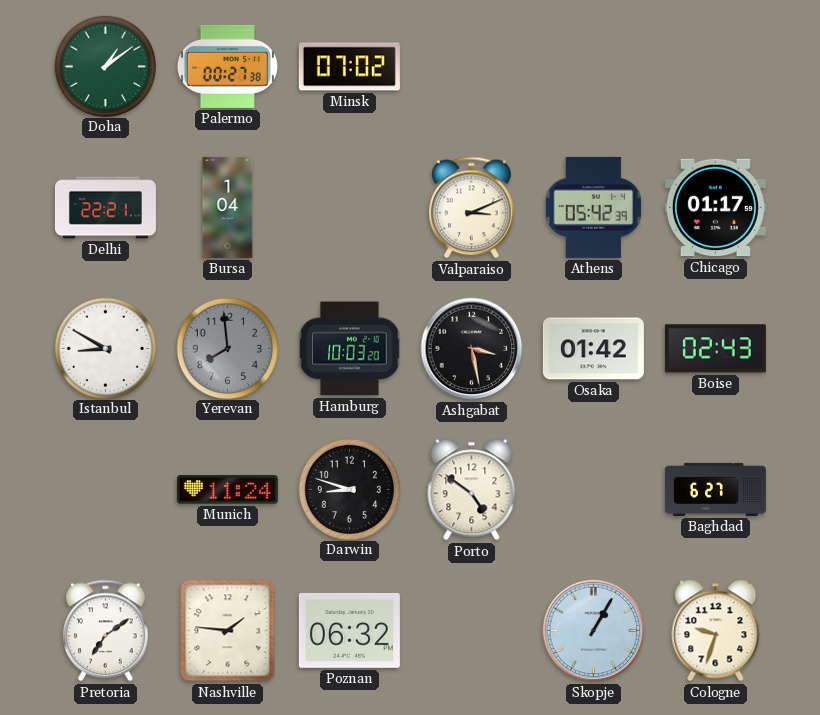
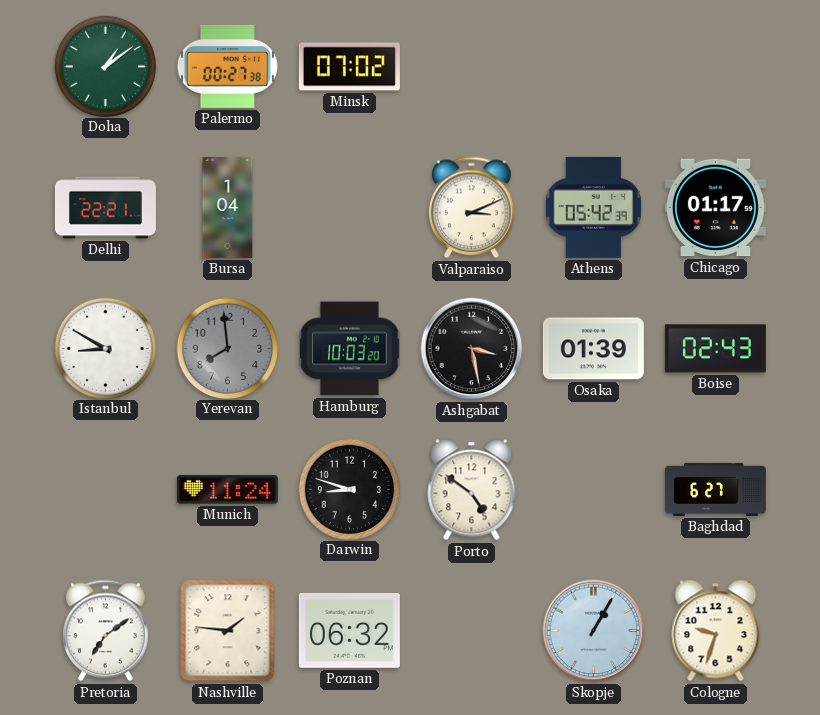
Osaka: 01:42 -> 01:39
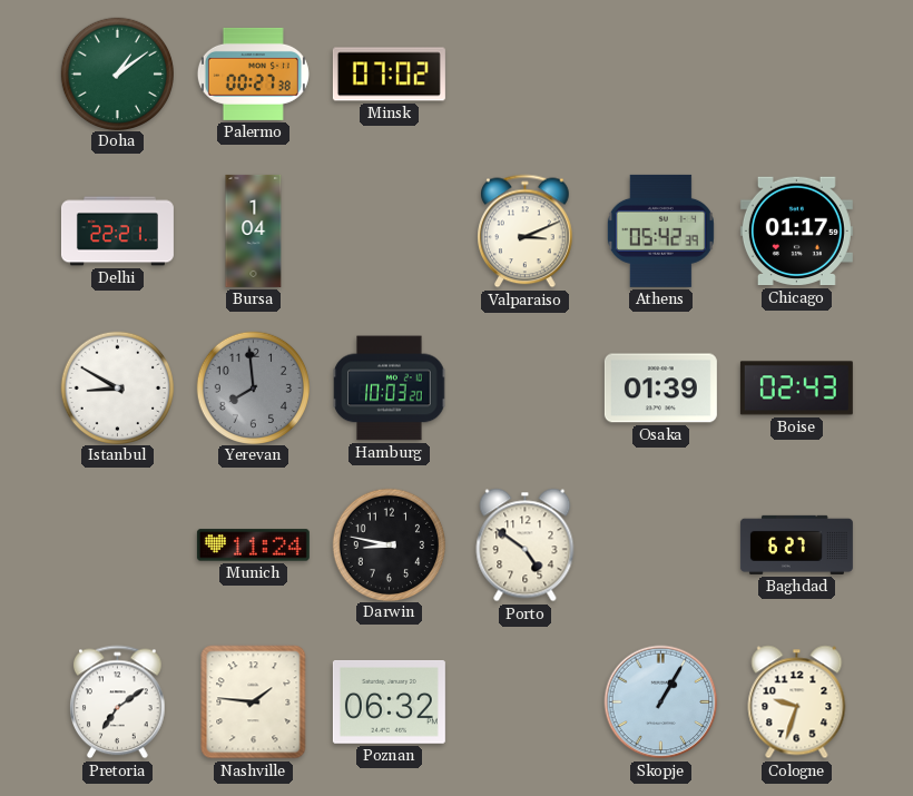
Ashgabat: 3:28 -> none
Darwin: 8:48 -> 8:47
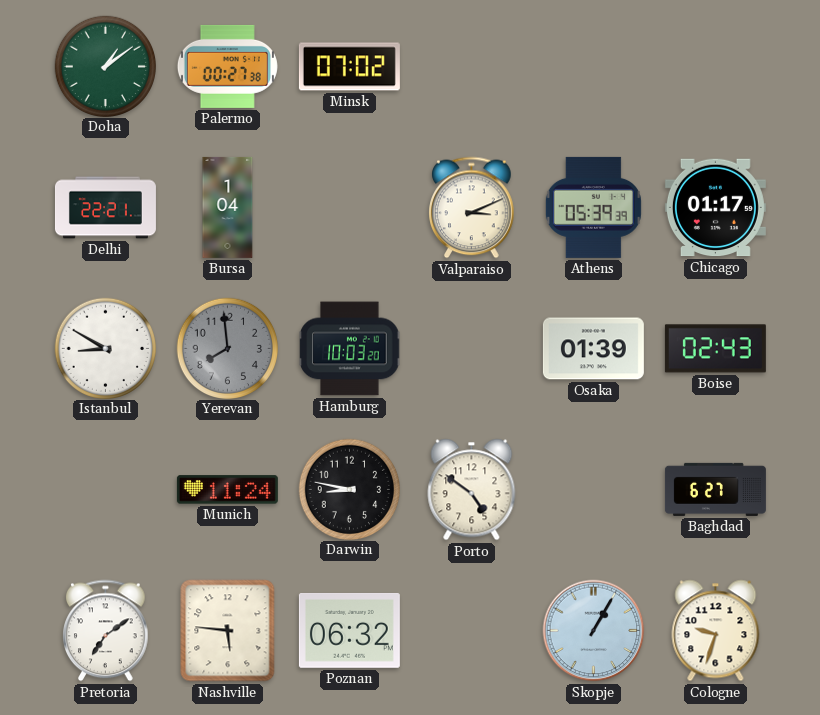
Athens: 05:42 -> 05:39
Nashville: 1:46 -> 5:46
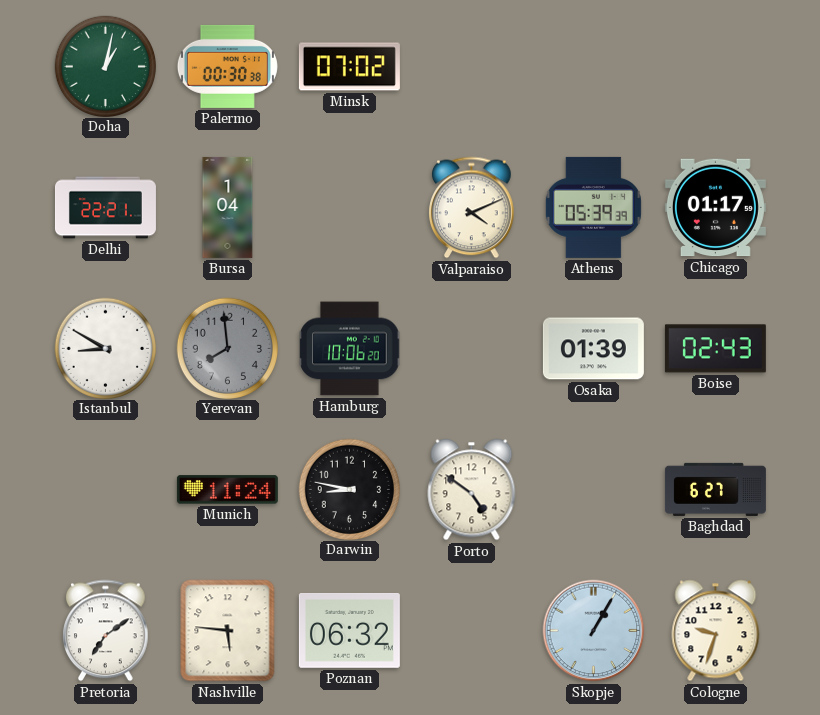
Doha: 1:09 -> 1:02
Palermo: 00:27 -> 00:30
Valparaiso: 3:11 -> 4:11
Hamburg: 10:03 -> 10:06
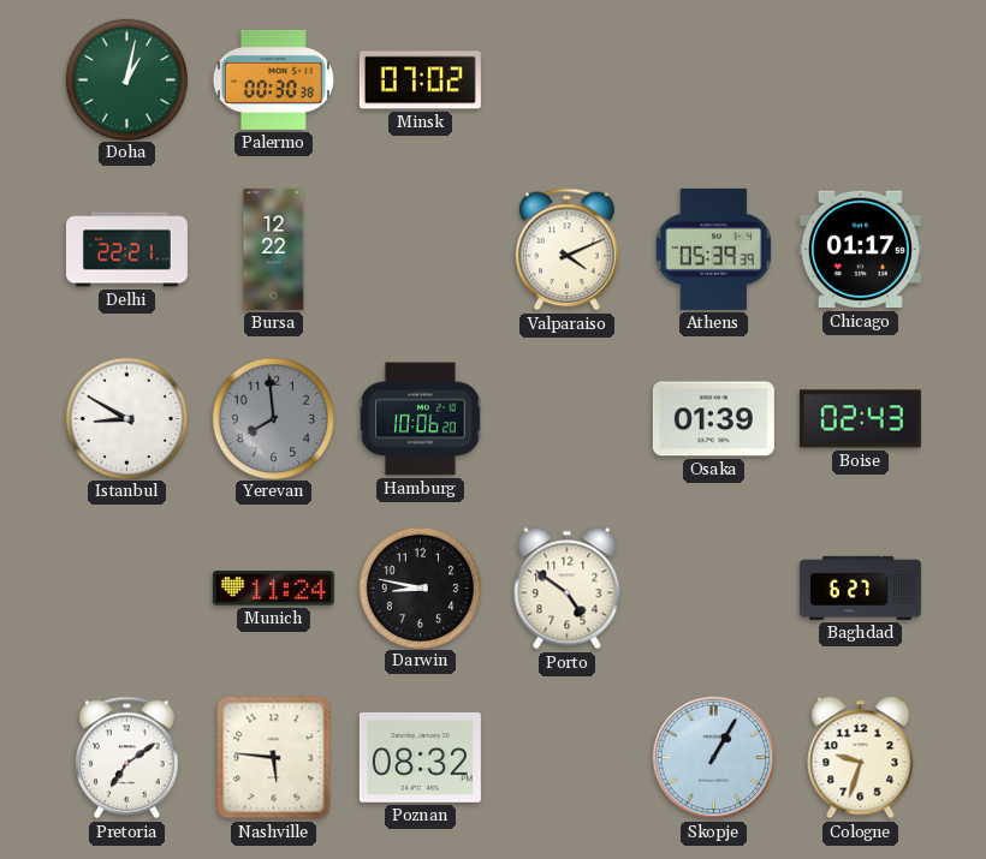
Bursa: 1:04 -> 12:22
Poznan: 06:32 -> 08:32
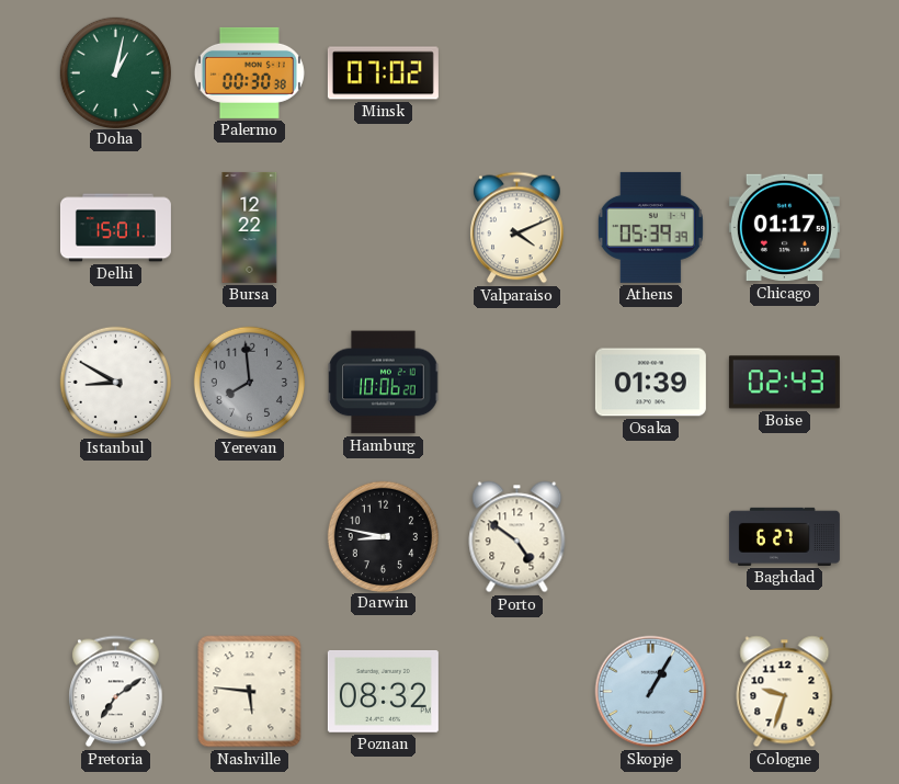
Delhi: 22:21 -> 15:01
Munich: 11:24 -> none
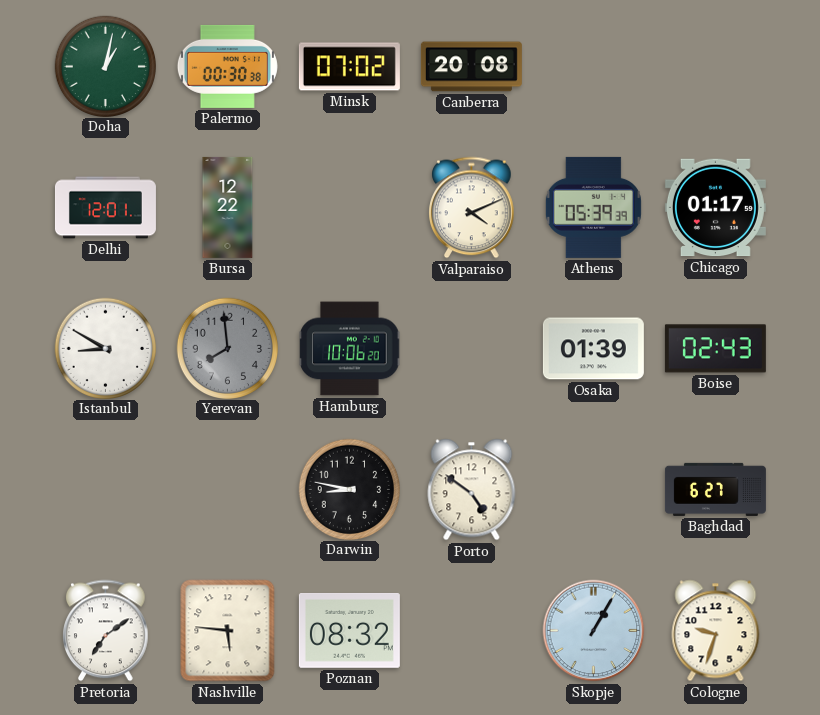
Canberra: none -> 20:08
Delhi: 15:01 -> 12:01
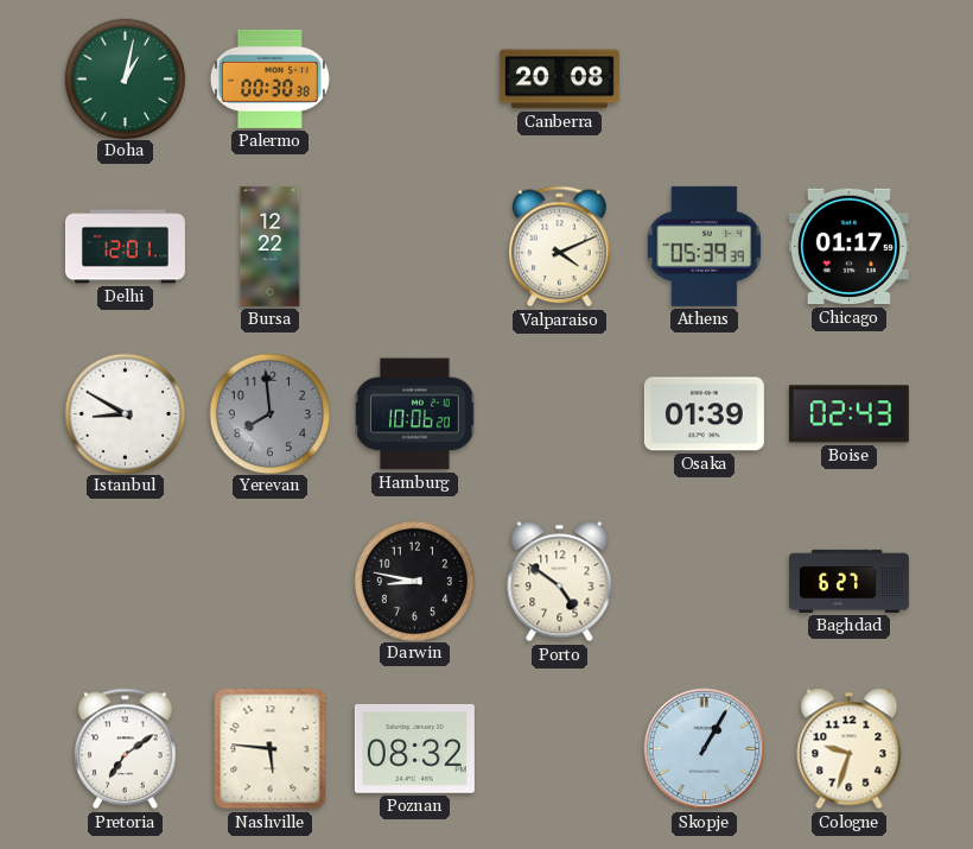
Minsk: 07:02 -> none
